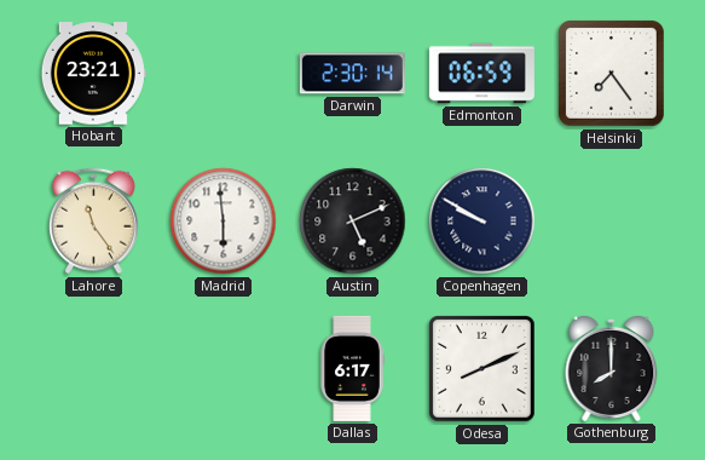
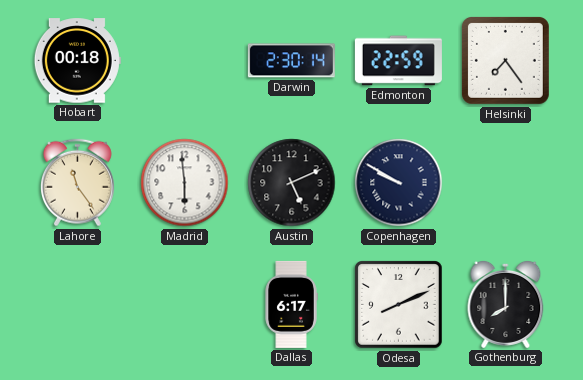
Hobart: 23:21 -> 00:18
Edmonton: 06:59 -> 22:59
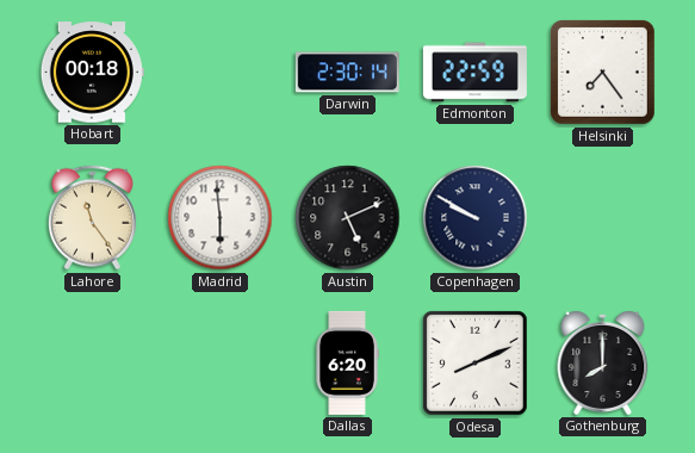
Dallas: 6:17 -> 6:20
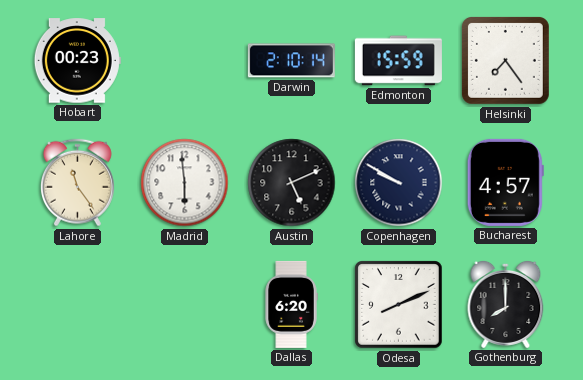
Hobart: 00:18 -> 00:23
Darwin: 2:30 -> 2:10
Edmonton: 22:59 -> 15:59
Bucharest: none -> 4:57
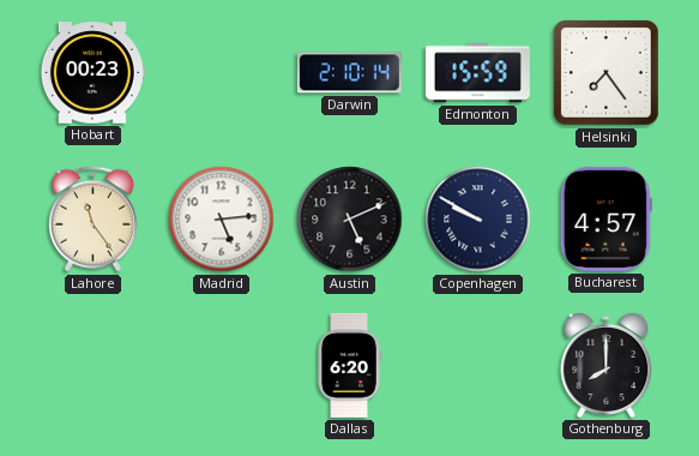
Madrid: 5:59 -> 5:14
Odesa: 8:11 -> none
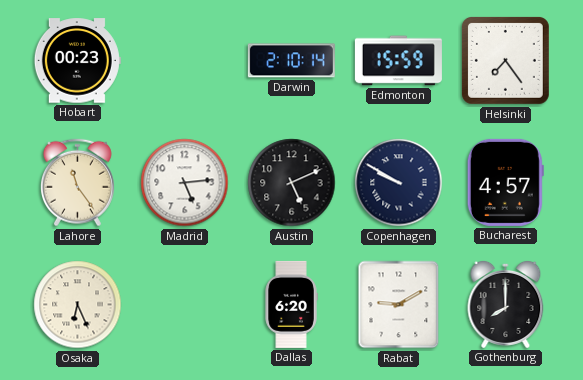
Osaka: none -> 6:26
Rabat: none -> 9:10
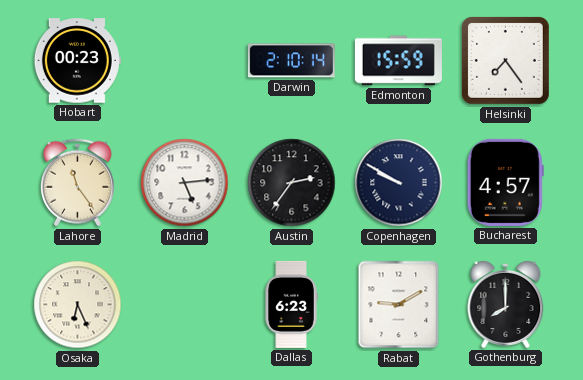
Austin: 5:11 -> 2:36
Dallas: 6:20 -> 6:23
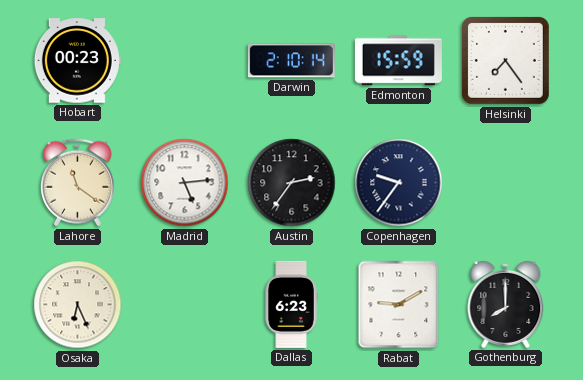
Lahore: 11:24 -> 11:21
Copenhagen: 9:50 -> 9:36
Bucharest: 4:57 -> none
